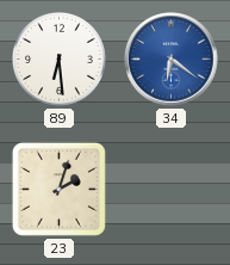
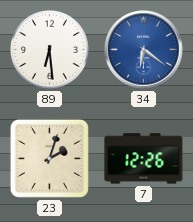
7: none -> 12:26
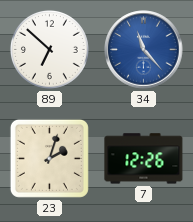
89: 6:29 -> 6:52
34: 6:21 -> 11:23
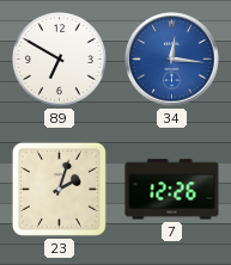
89: 6:52 -> 6:50
34: 11:23 -> 12:16
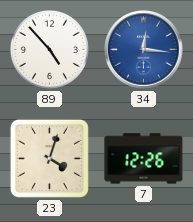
89: 6:50 -> 4:53
23: 2:03 -> 4:03
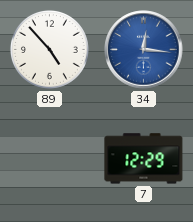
23: 4:03 -> none
7: 12:26 -> 12:29
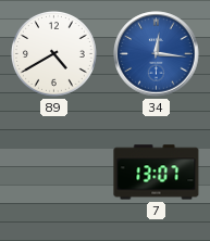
89: 4:53 -> 4:40
7: 12:29 -> 13:07
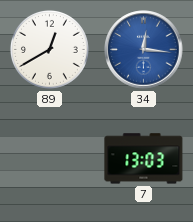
89: 4:40 -> 12:40
7: 13:07 -> 13:03
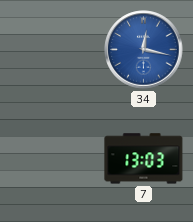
89: 12:40 -> none
34: 12:16 -> 12:17
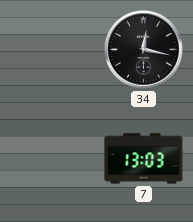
34 dial: blue -> black
